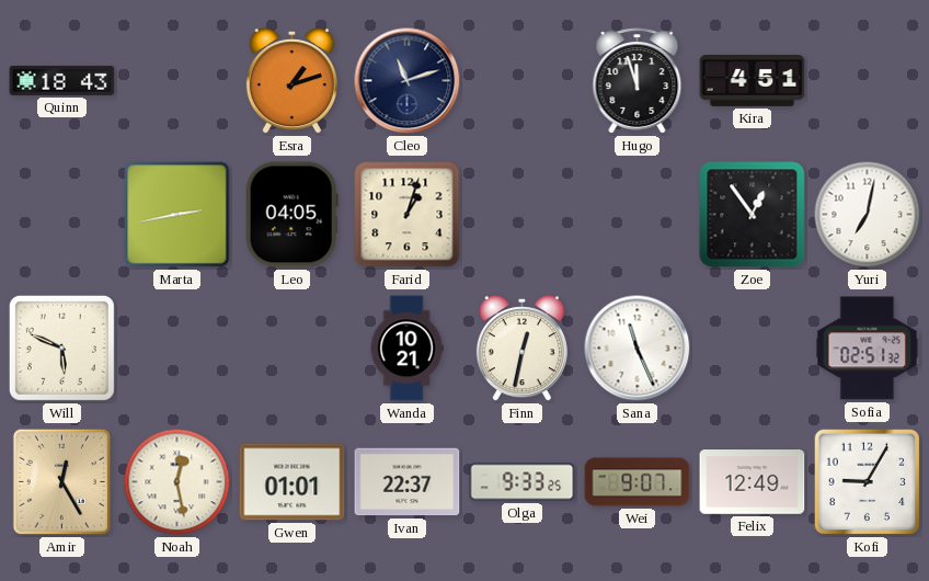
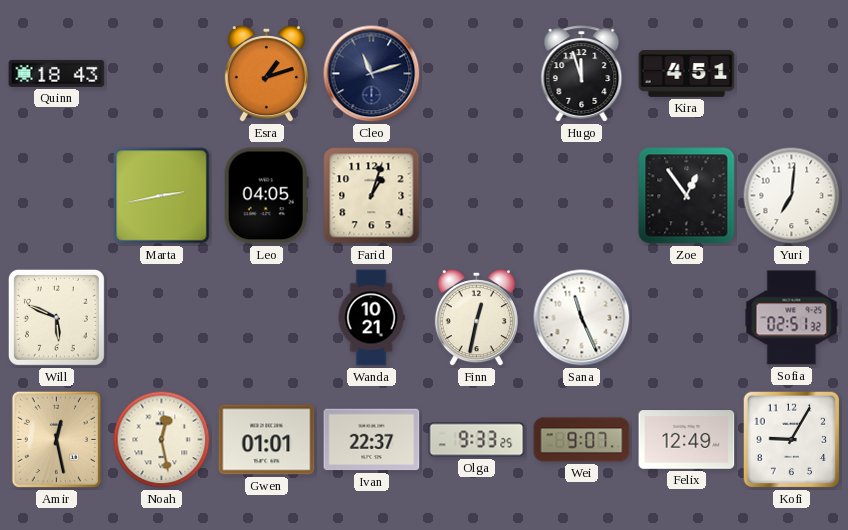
Yuri: 7:02 -> 7:01
Amir: 12:25 -> 12:28
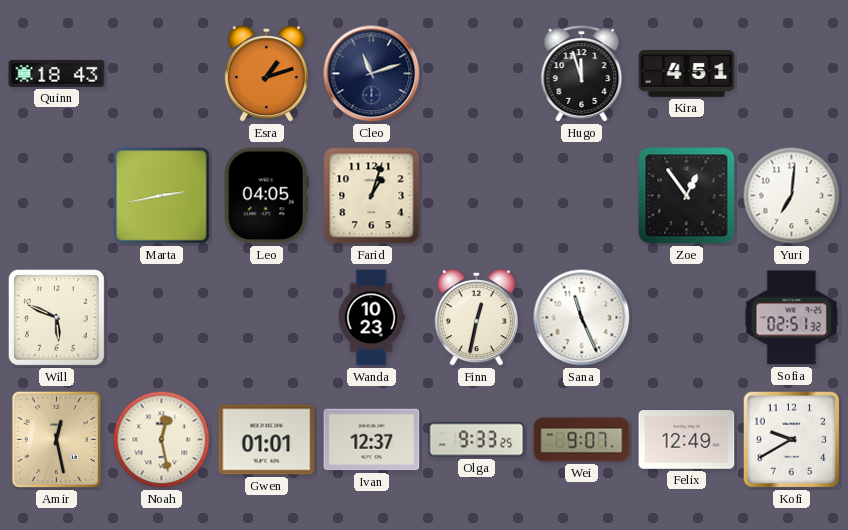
Wanda: 10:21 -> 10:23
Ivan: 22:37 -> 12:37
Kofi: 9:05 -> 9:40
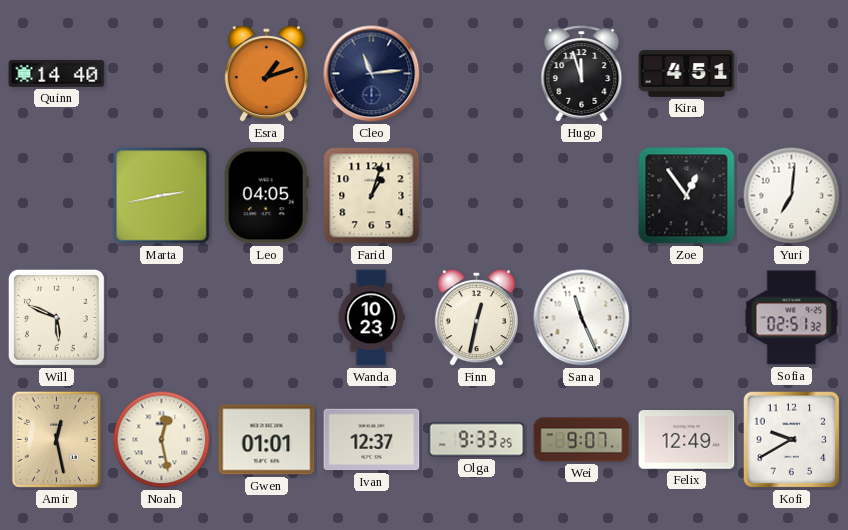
Quinn: 18:43 -> 14:40
Cleo: 11:12 -> 11:14
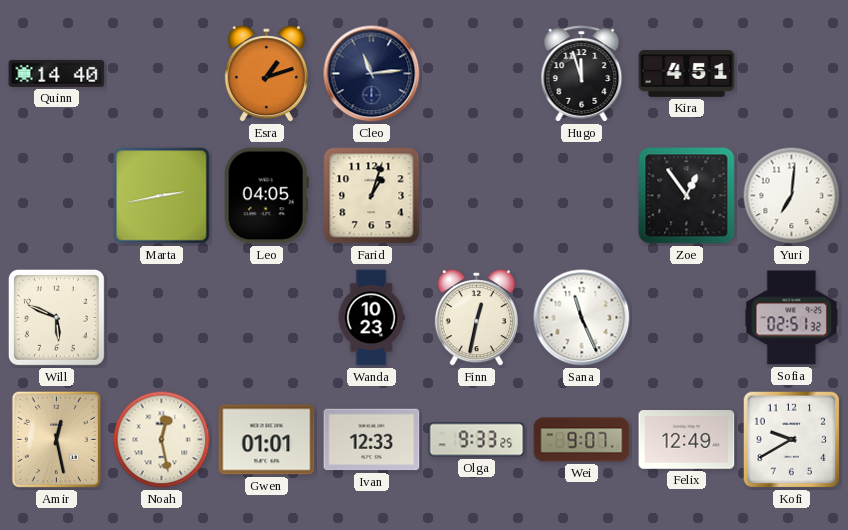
Ivan: 12:37 -> 12:33
